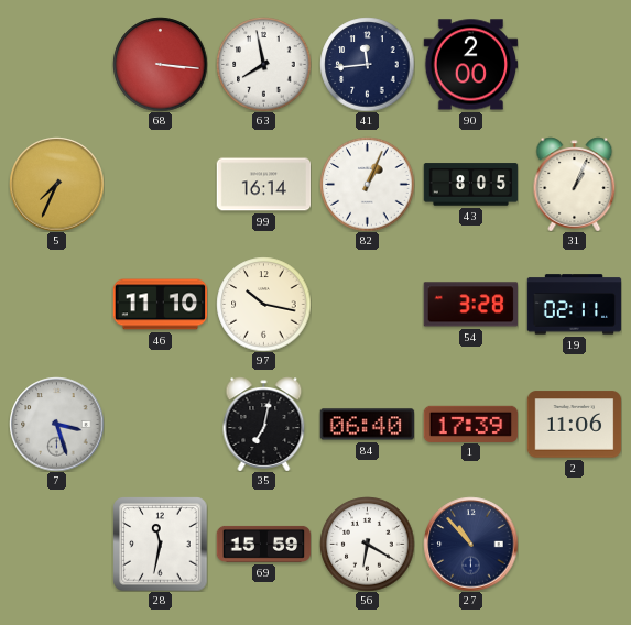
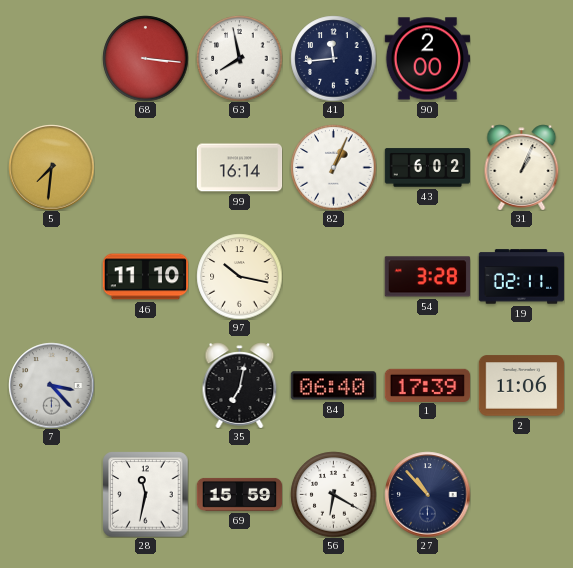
5: 7:34 -> 7:31
43: 8:05 -> 6:02
7: 3:27 -> 3:23
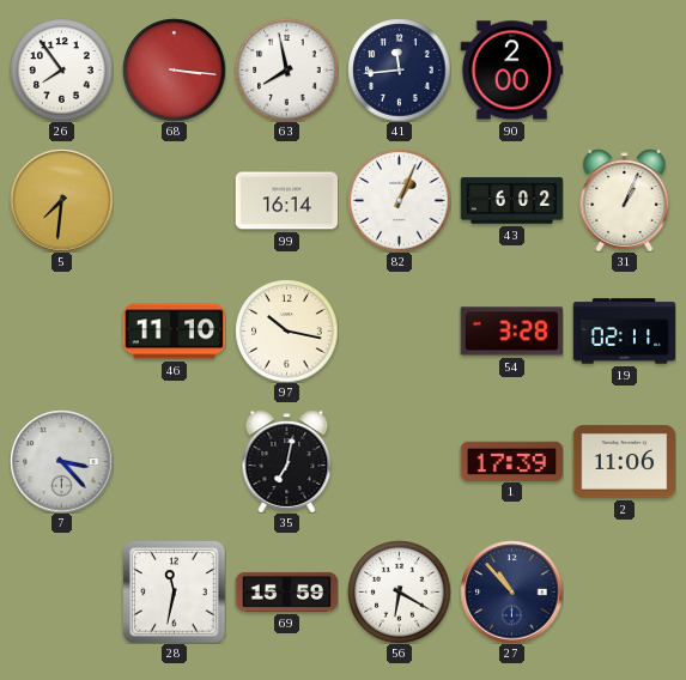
26: none -> 7:54
84: 06:40 -> none
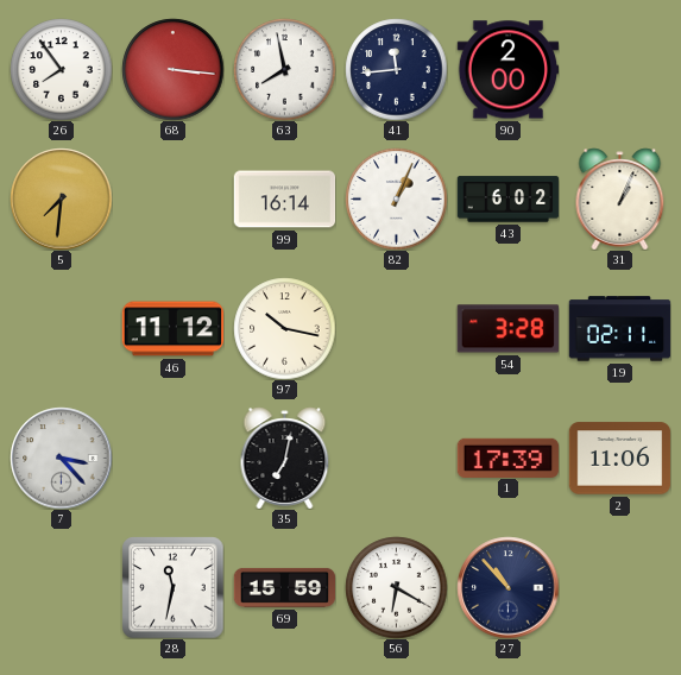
46: 11:10 -> 11:12
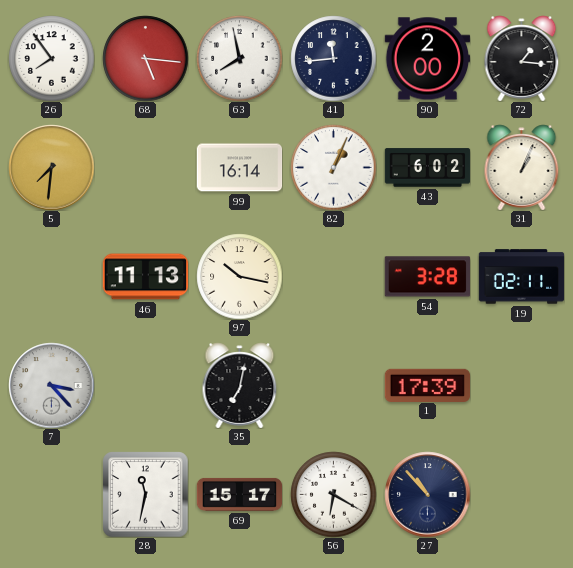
68: 3:16 -> 5:16
72: none -> 1:16
46: 11:12 -> 11:13
2: 11:06 -> none
69: 15:59 -> 15:17
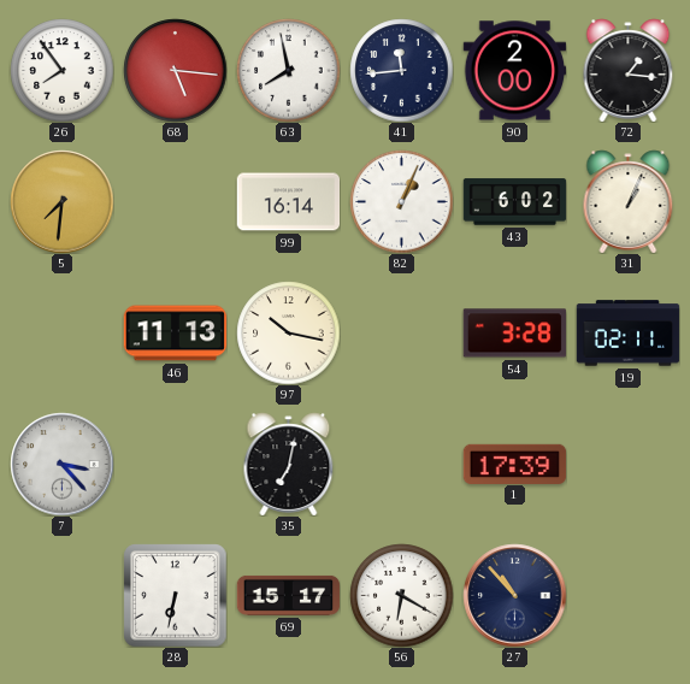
28: 11:32 -> 6:32
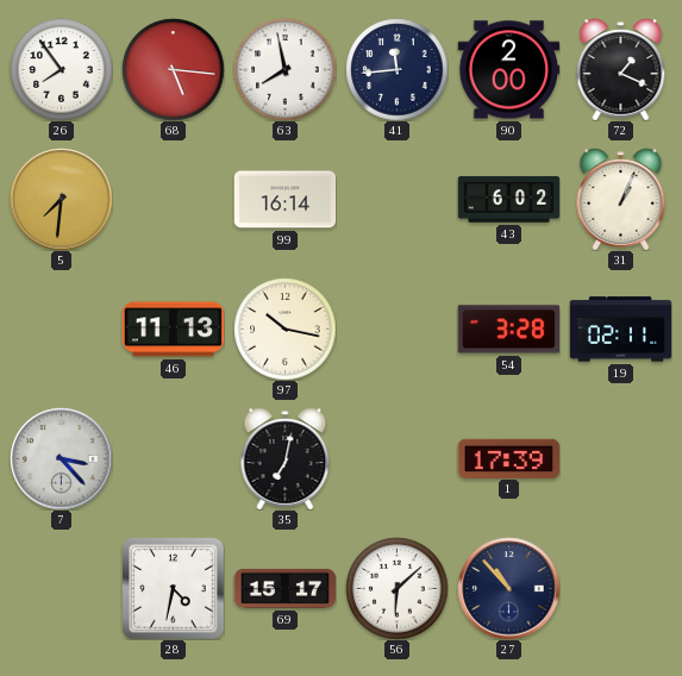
72: 1:16 -> 1:19
82: 1:04 -> none
28: 6:32 -> 4:32
56: 6:20 -> 6:08
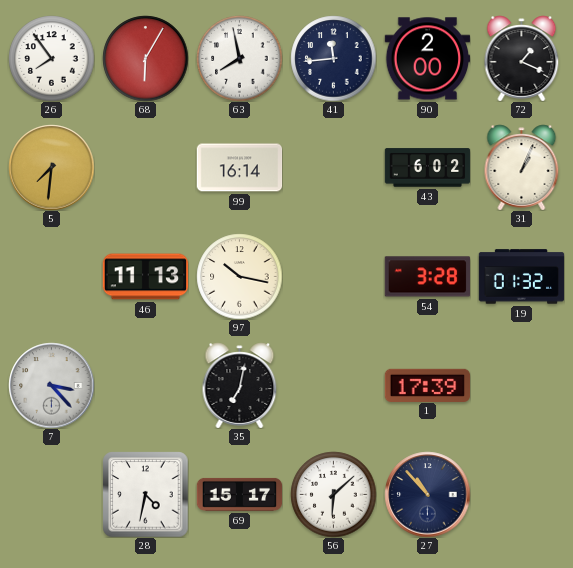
68: 5:16 -> 6:05
19: 02:11 -> 01:32
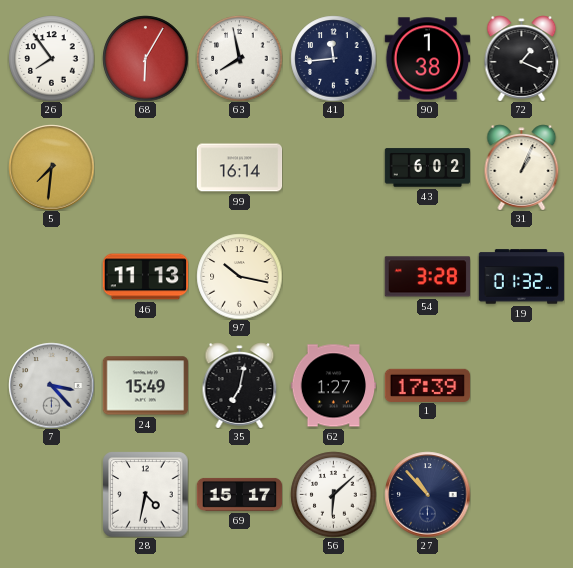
90: 2:00 -> 1:38
24: none -> 15:49
62: none -> 1:27
